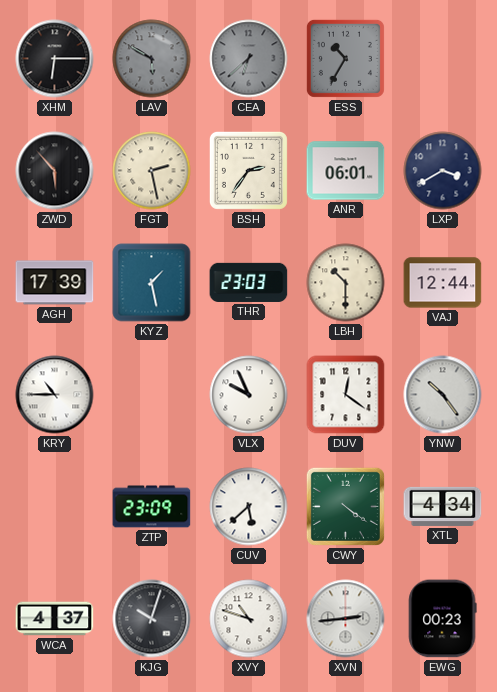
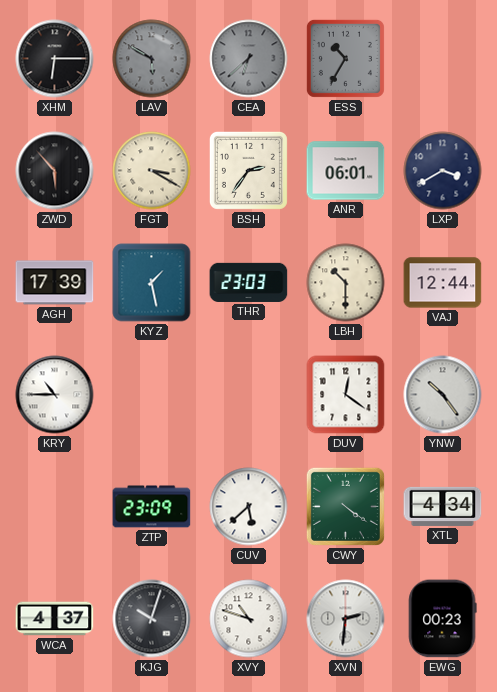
FGT: 2:28 -> 3:20
VLX: 9:56 -> none
XVN: 2:44 -> 2:31
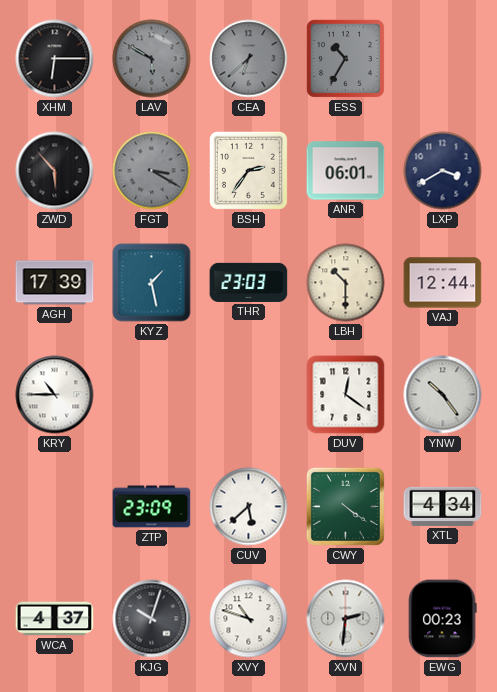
FGT dial: cream -> grey
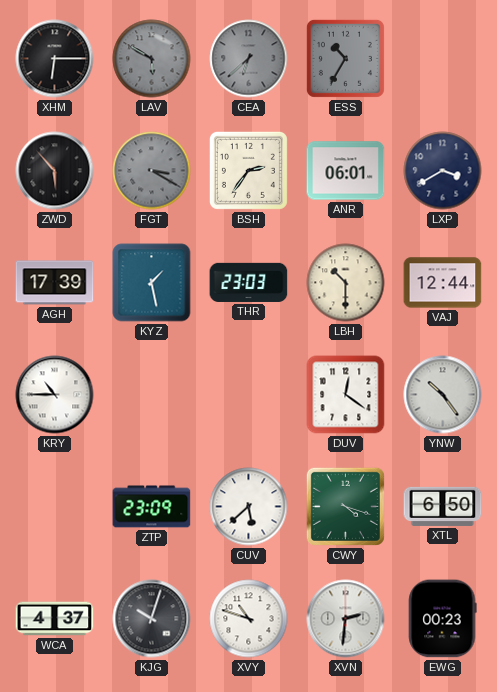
CWY: 4:21 -> 4:18
XTL: 4:34 -> 6:50
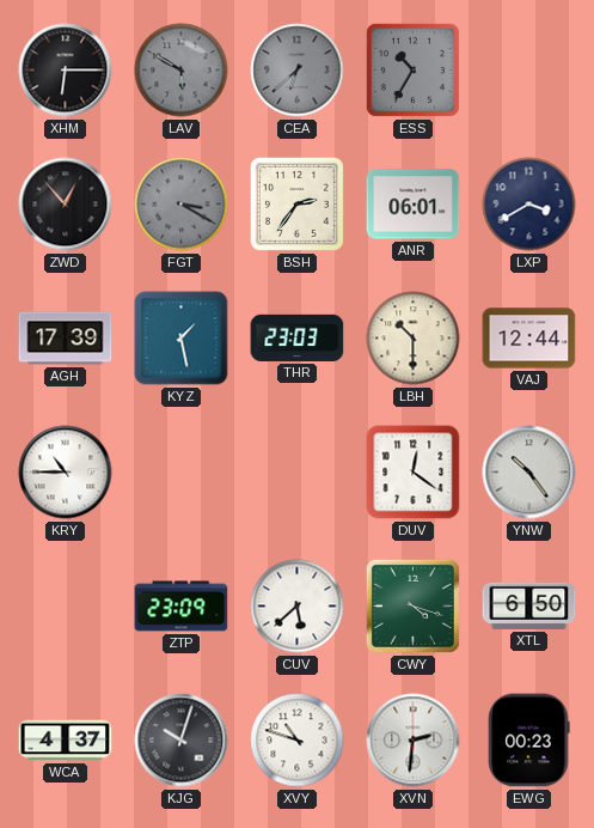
ZWD: 5:53 -> 12:53
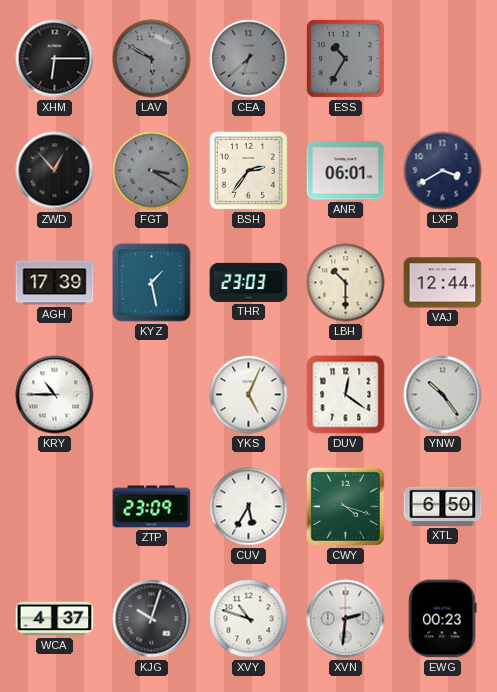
YKS: none -> 5:04
CUV: 5:38 -> 5:35
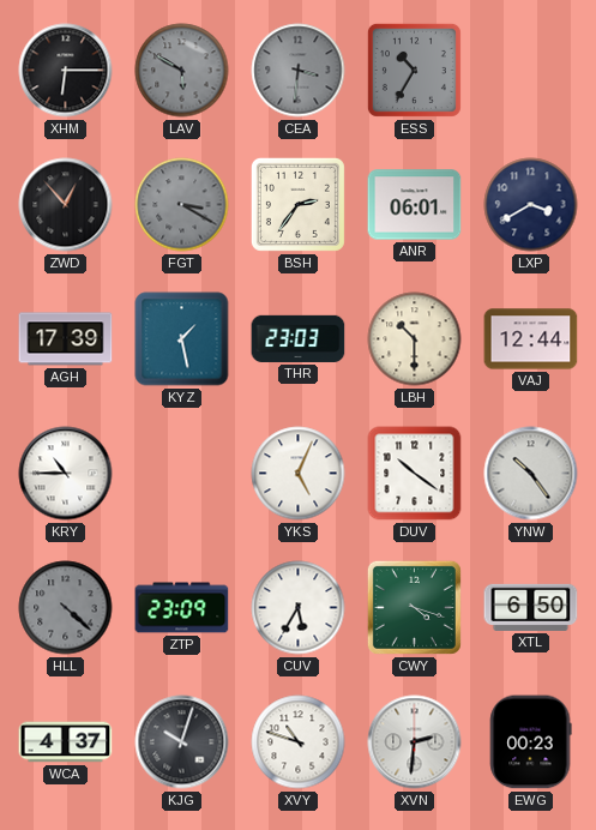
CEA: 6:38 -> 3:31
DUV: 12:21 -> 10:21
HLL: none -> 4:22
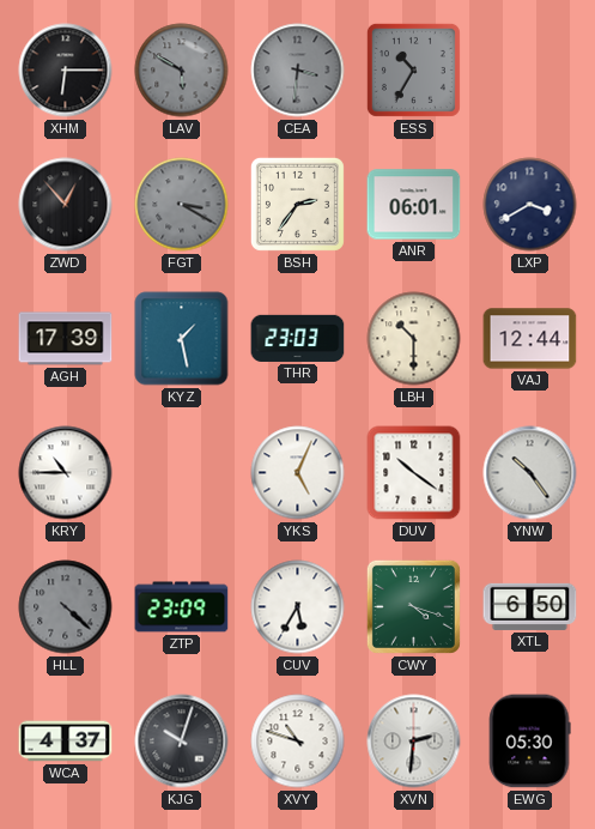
EWG: 00:23 -> 05:30
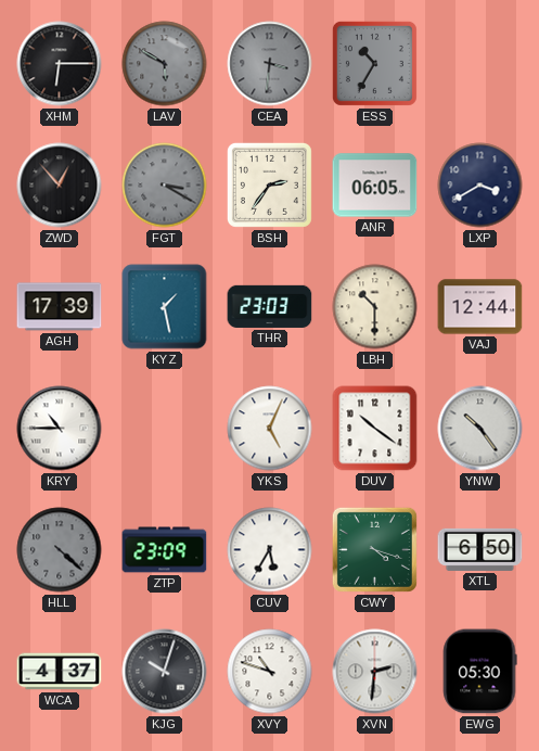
ANR: 06:01 -> 06:05
